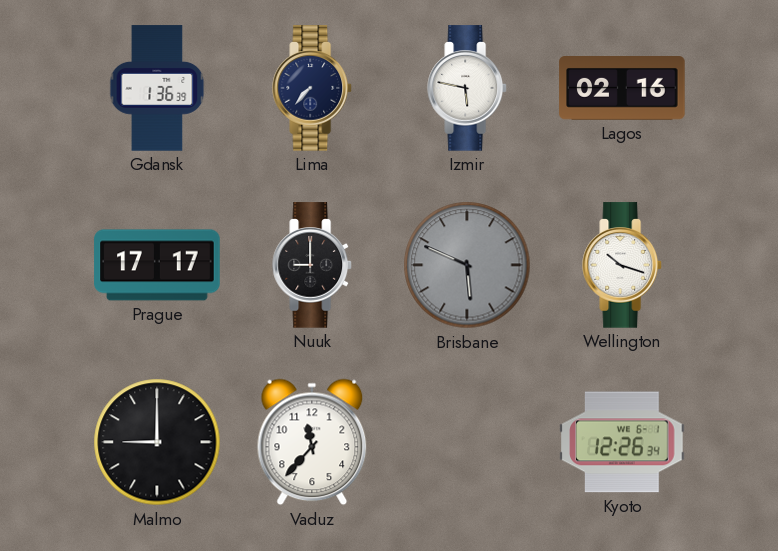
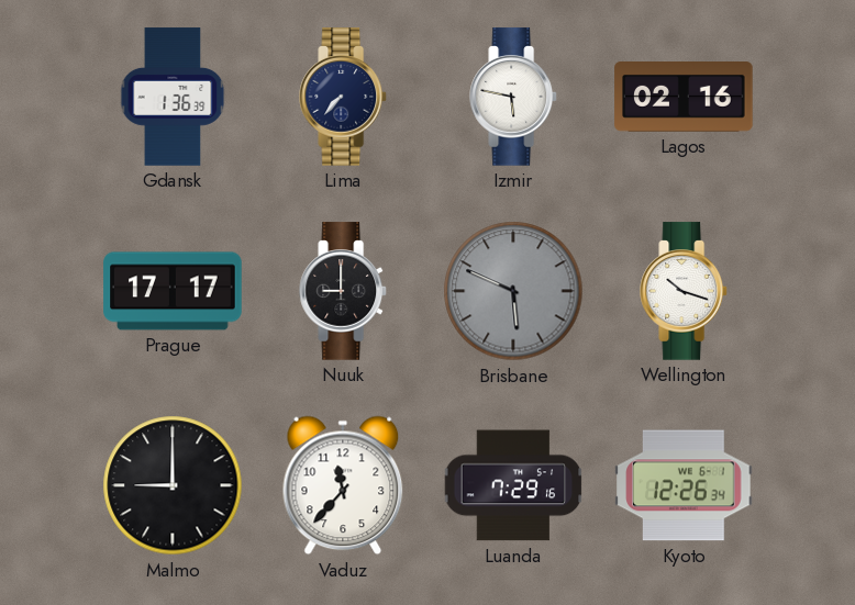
Luanda: none -> 7:29
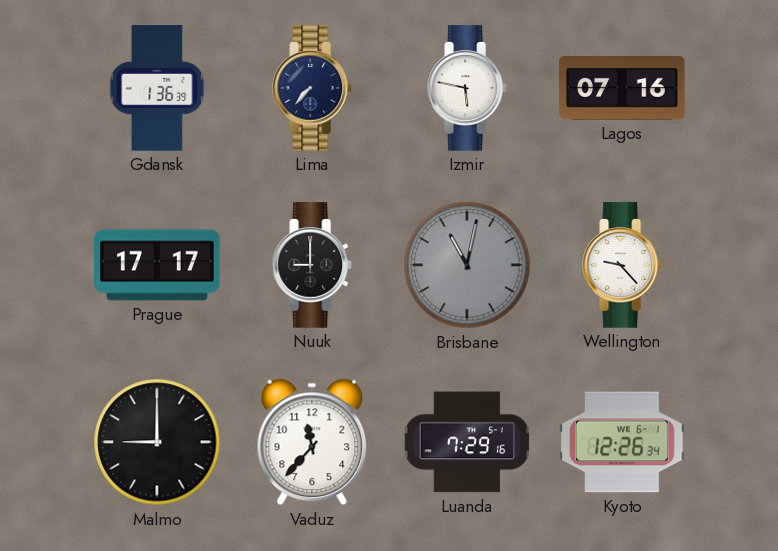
Lagos: 02:16 -> 07:16
Brisbane: 5:49 -> 11:02
Wellington: 10:18 -> 9:23
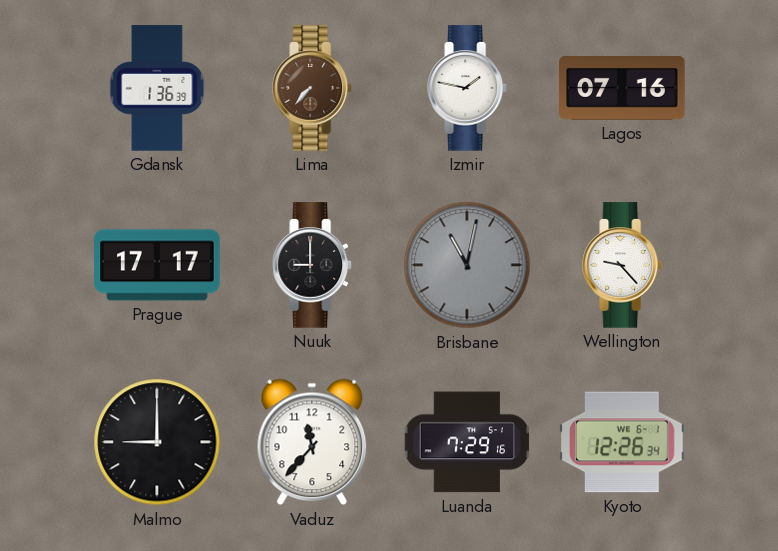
Lima dial: navy -> brown
Izmir: 5:47 -> 1:47
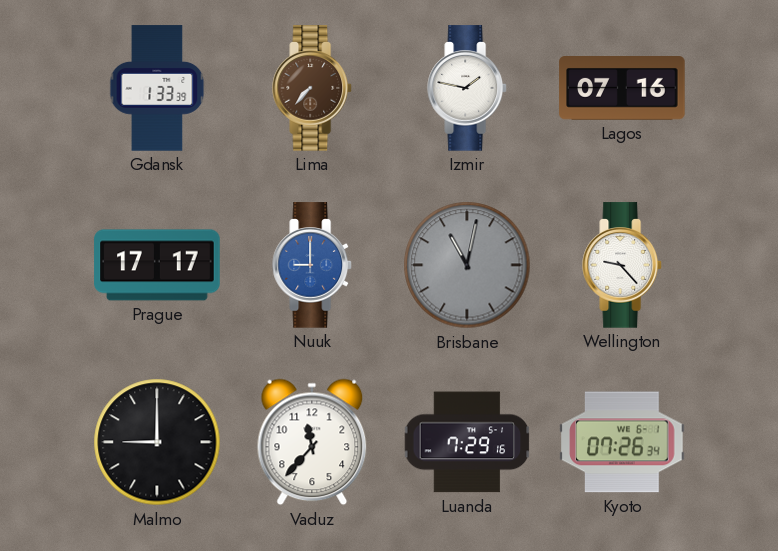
Gdansk: 1:36 -> 1:33
Nuuk dial: black -> blue
Kyoto: 12:26 -> 07:26
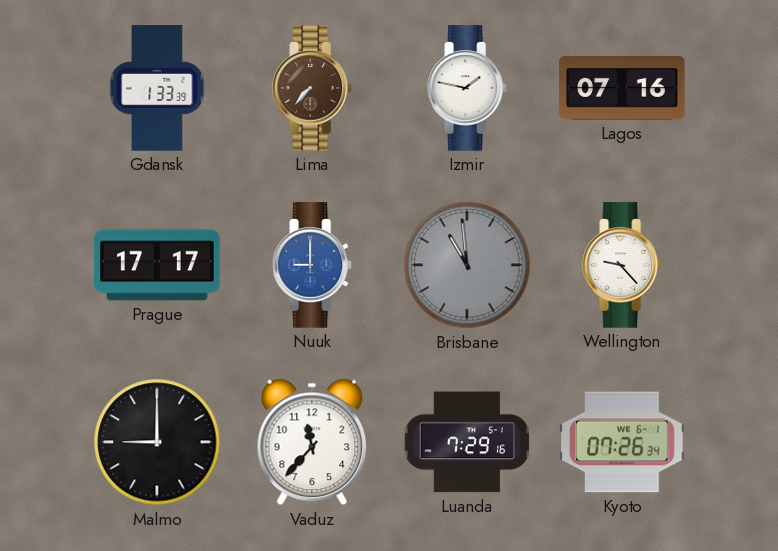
Brisbane: 11:02 -> 10:59
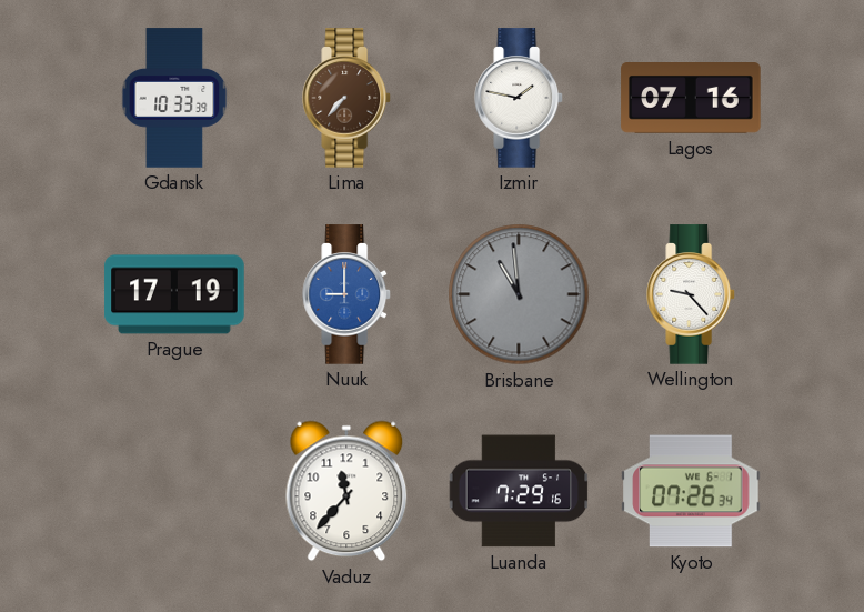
Gdansk: 1:33 -> 10:33
Prague: 17:17 -> 17:19
Malmo: 9:00 -> none
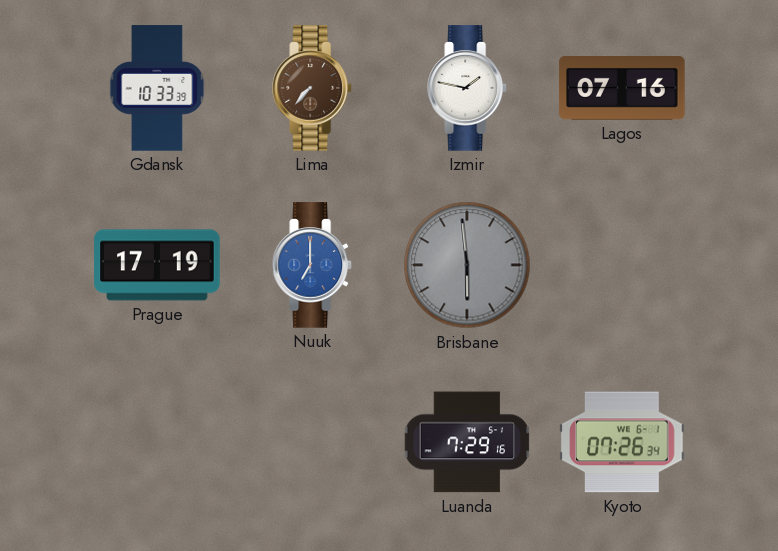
Nuuk: 9:00 -> 7:00
Brisbane: 10:59 -> 5:59
Wellington: 9:23 -> none
Vaduz: 11:37 -> none
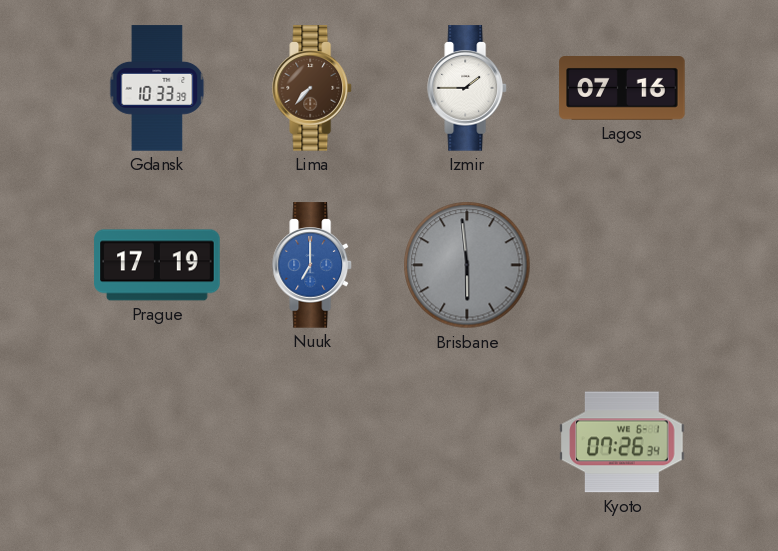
Izmir: 1:47 -> 1:45
Luanda: 7:29 -> none
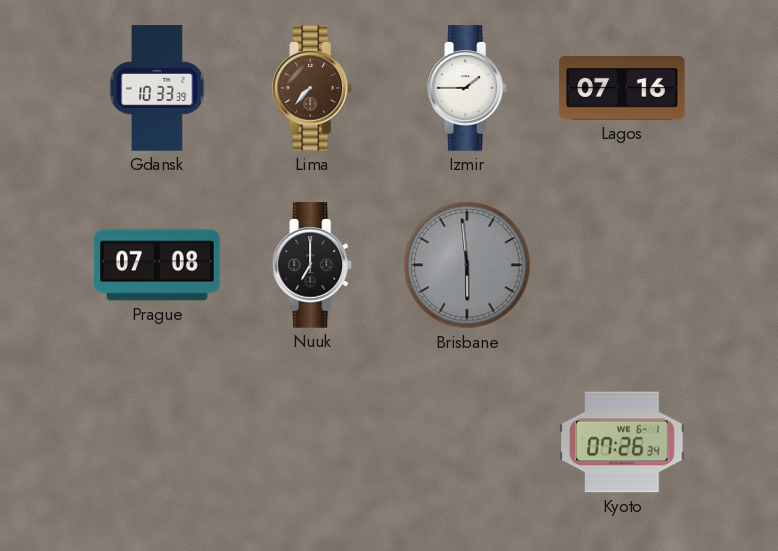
Prague: 17:19 -> 07:08
Nuuk dial: blue -> black
